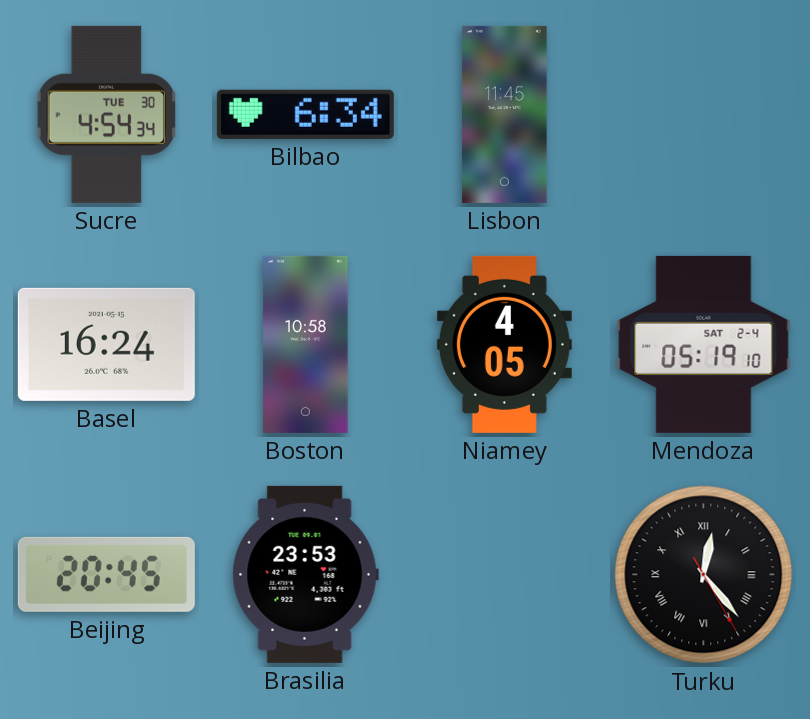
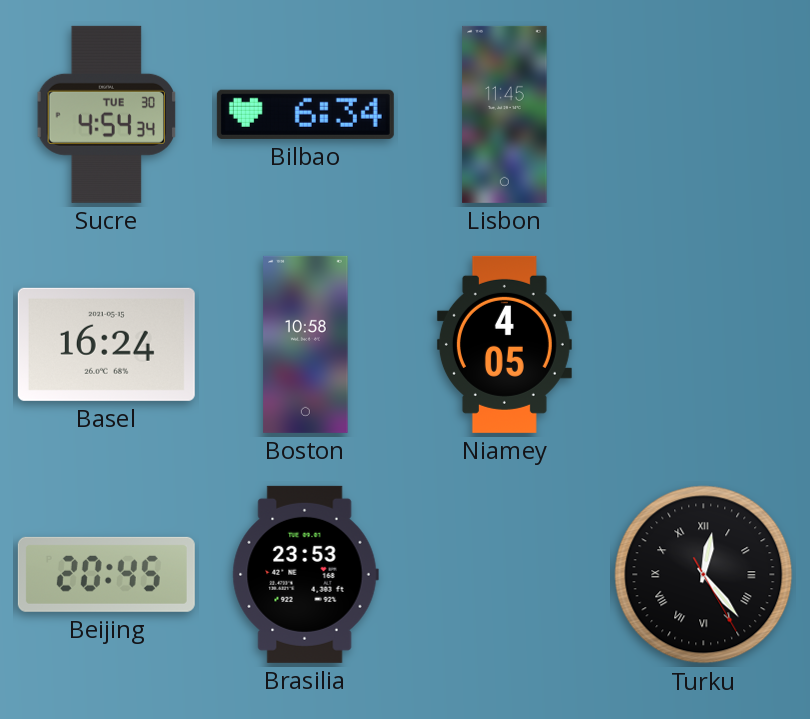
Mendoza: 05:19 -> none
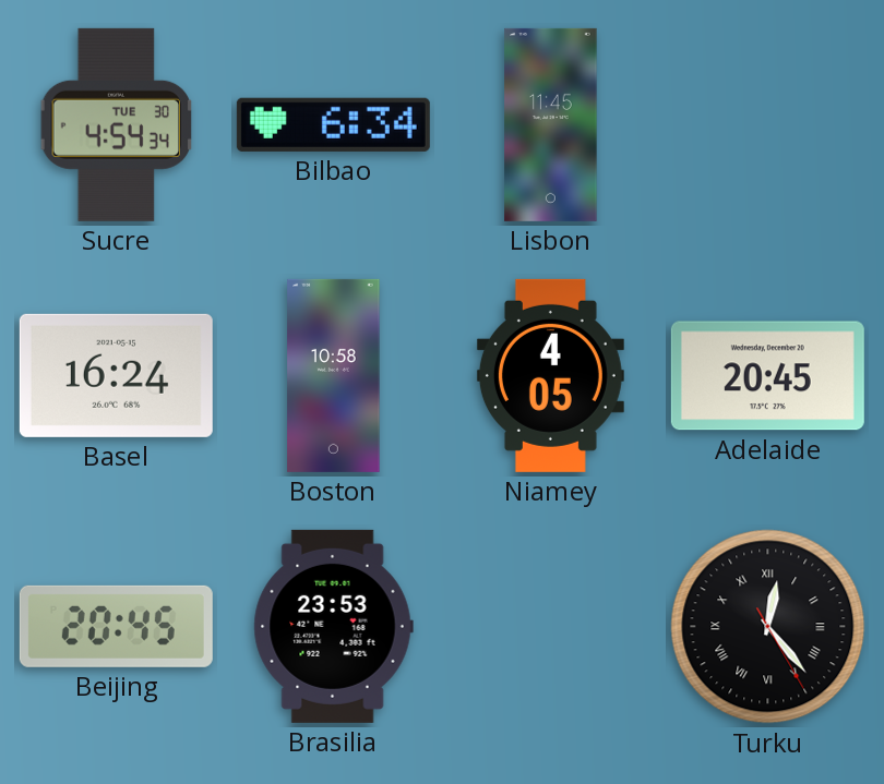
Adelaide: none -> 20:45
